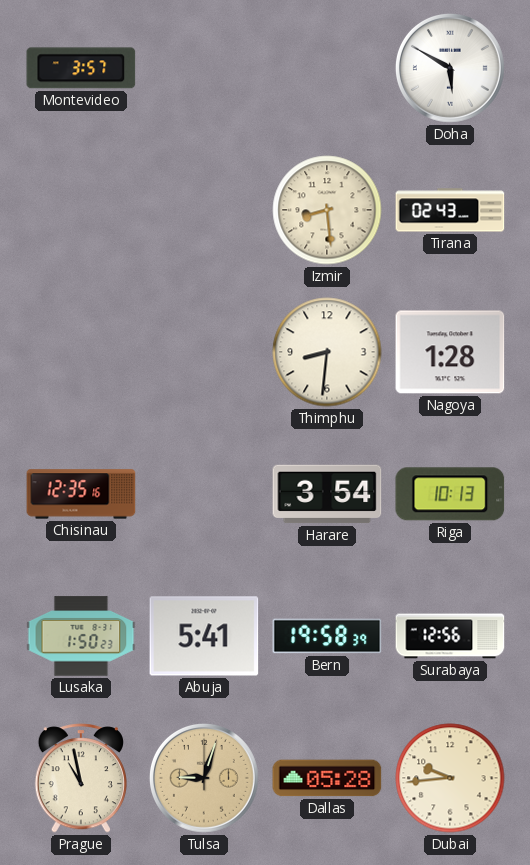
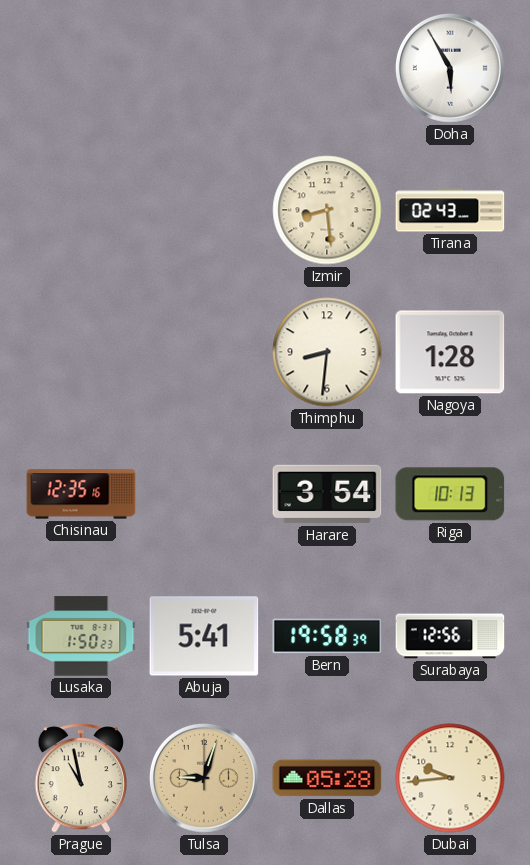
Montevideo: 3:57 -> none
Doha: 5:50 -> 5:55
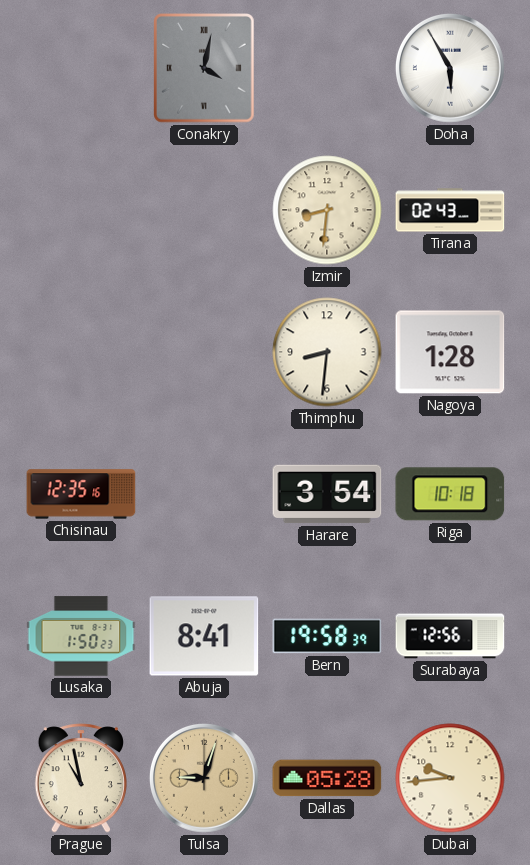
Conakry: none -> 4:02
Izmir: 8:29 -> 8:31
Riga: 10:13 -> 10:18
Abuja: 5:41 -> 8:41
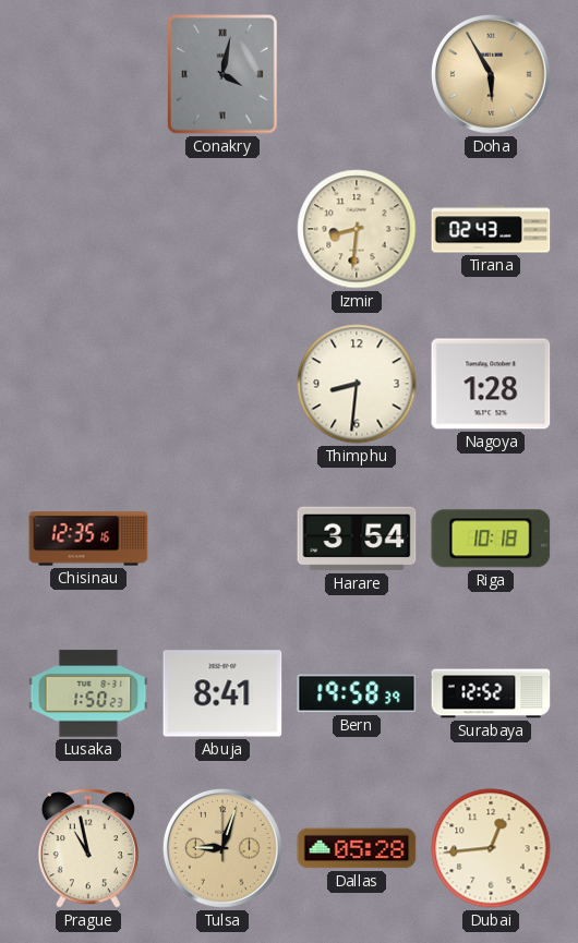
Doha dial: white -> champagne
Surabaya: 12:56 -> 12:52
Dubai: 9:44 -> 12:44
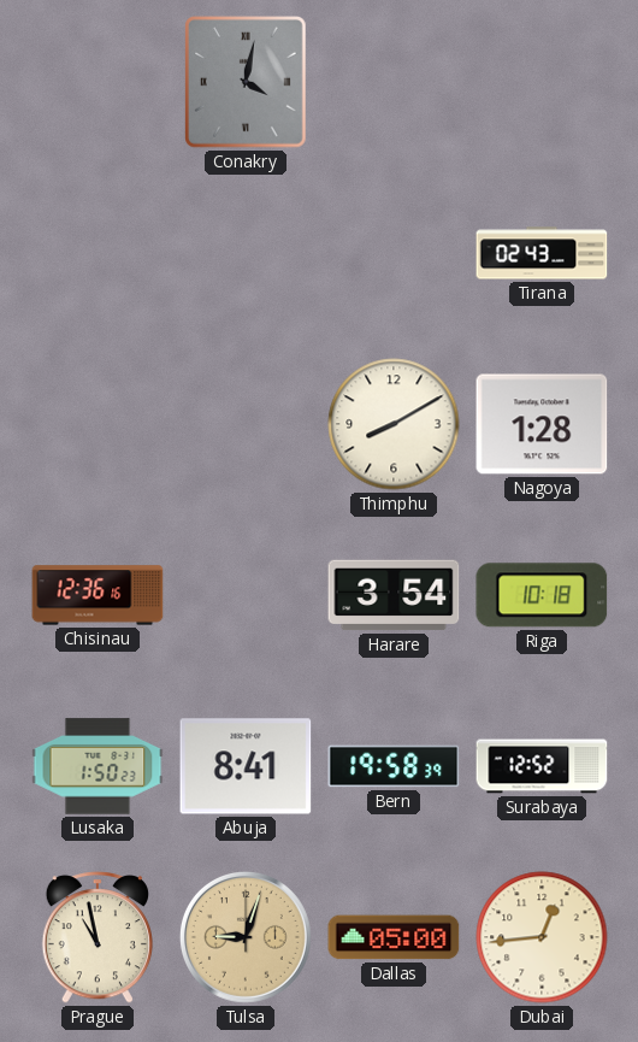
Doha: 5:55 -> none
Izmir: 8:31 -> none
Thimphu: 8:31 -> 8:10
Chisinau: 12:35 -> 12:36
Dallas: 05:28 -> 05:00
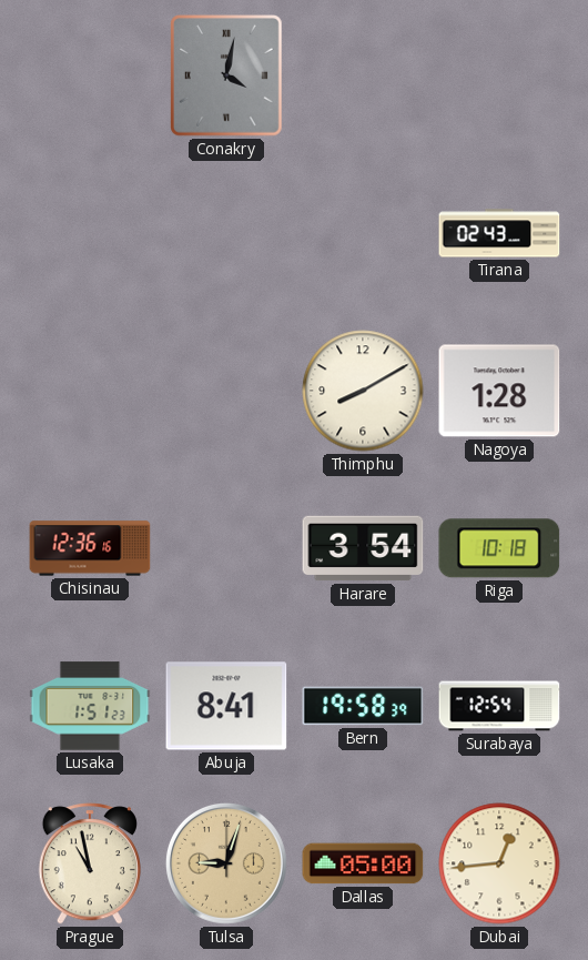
Lusaka: 1:50 -> 1:51
Surabaya: 12:52 -> 12:54
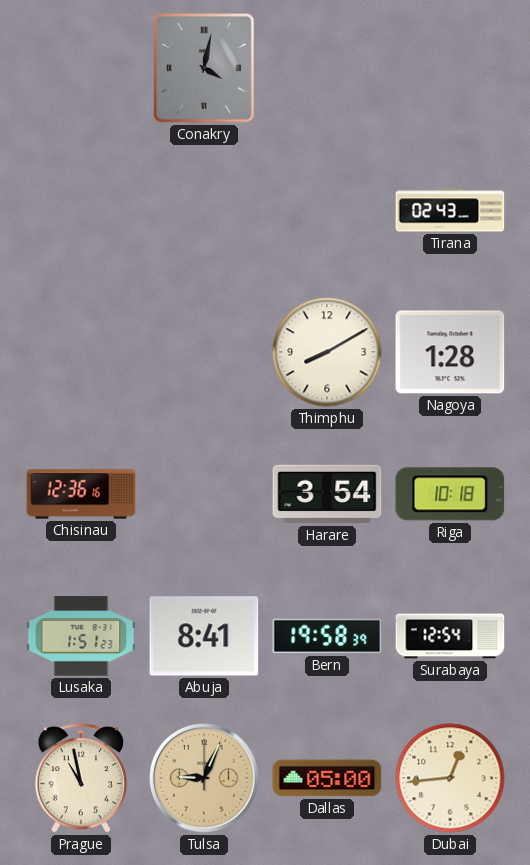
Tulsa: 9:03 -> 9:04
